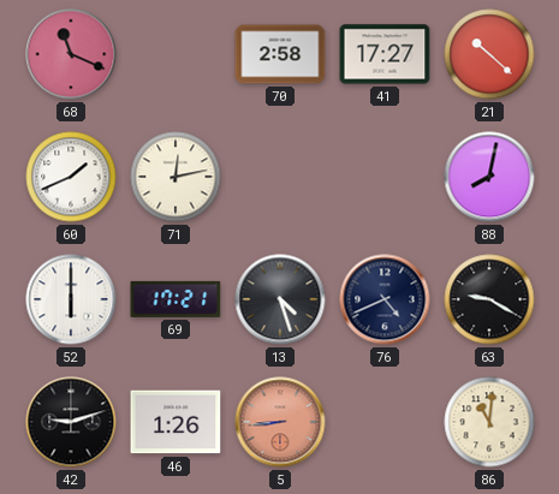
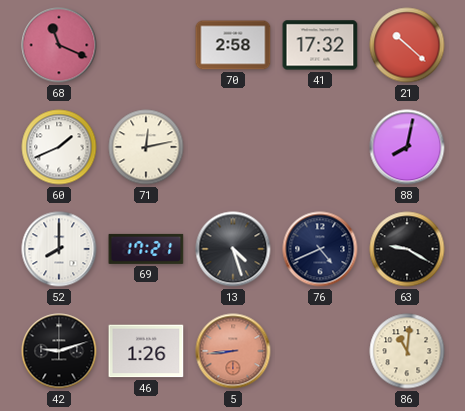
41: 17:27 -> 17:32
52: 6:00 -> 8:00
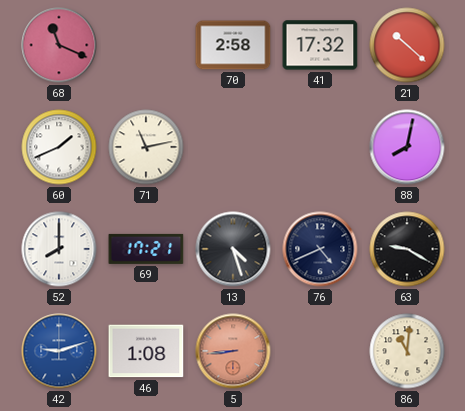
71: 12:13 -> 11:13
42 dial: black -> blue
46: 1:26 -> 1:08
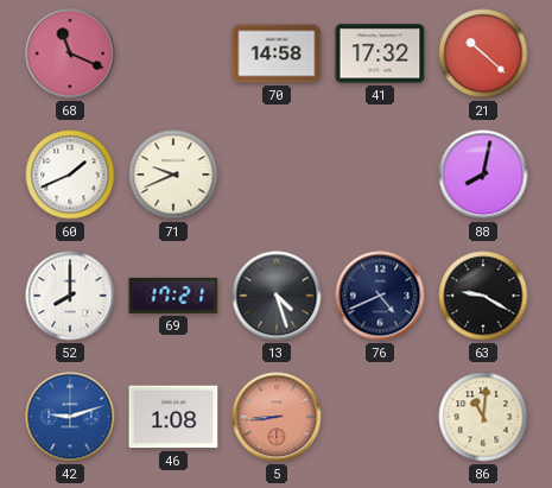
70: 2:58 -> 14:58
71: 11:13 -> 9:41
